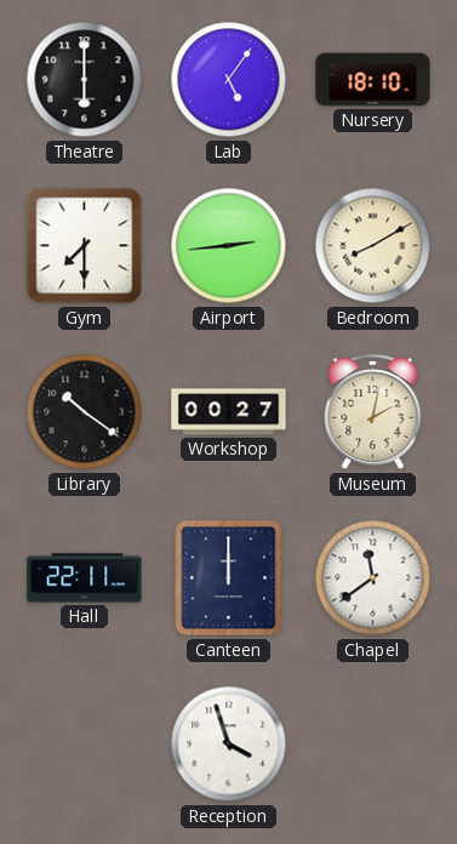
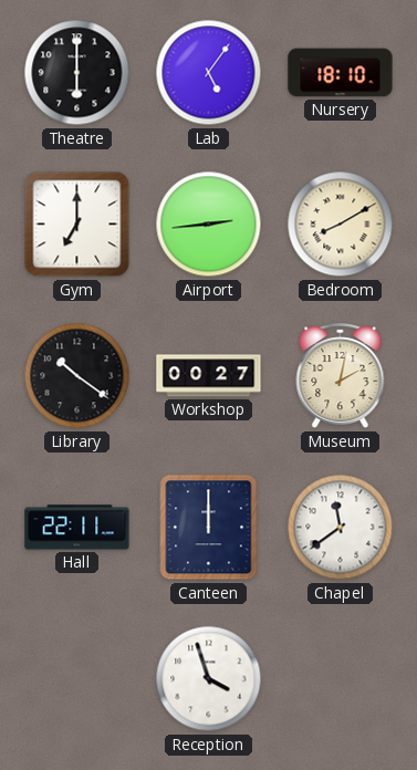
Gym: 7:30 -> 7:00
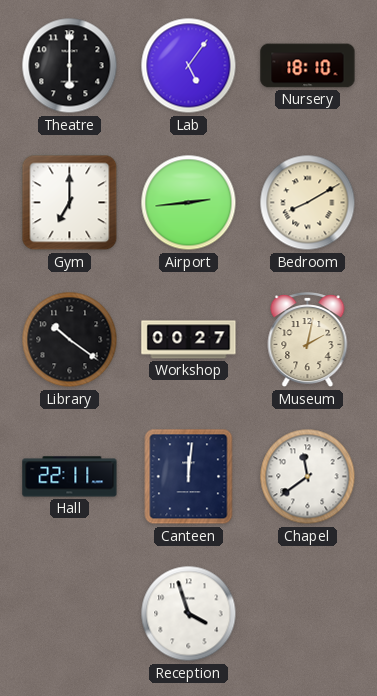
Canteen: 12:00 -> 12:01
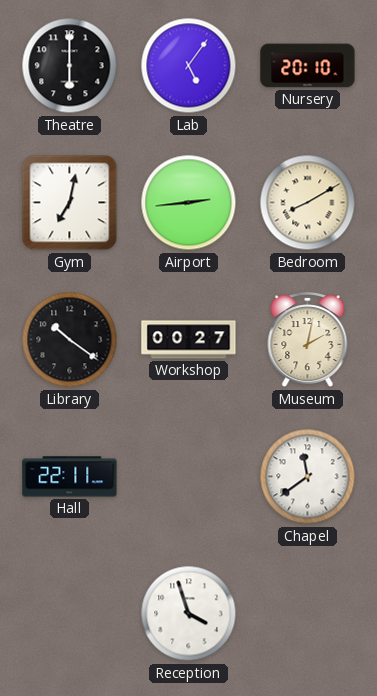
Nursery: 18:10 -> 20:10
Gym: 7:00 -> 7:02
Canteen: 12:01 -> none
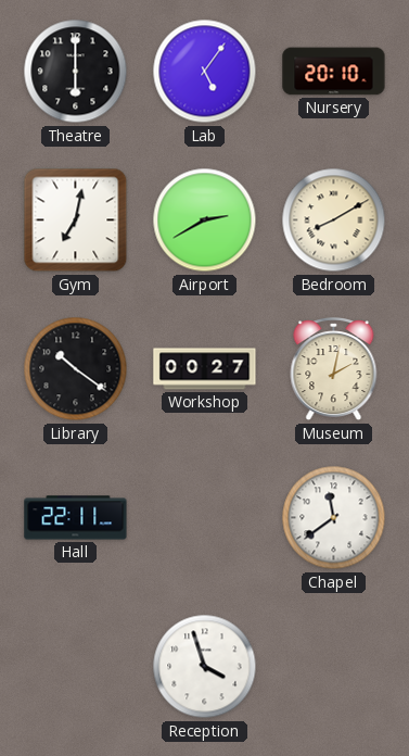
Airport: 2:44 -> 2:40
